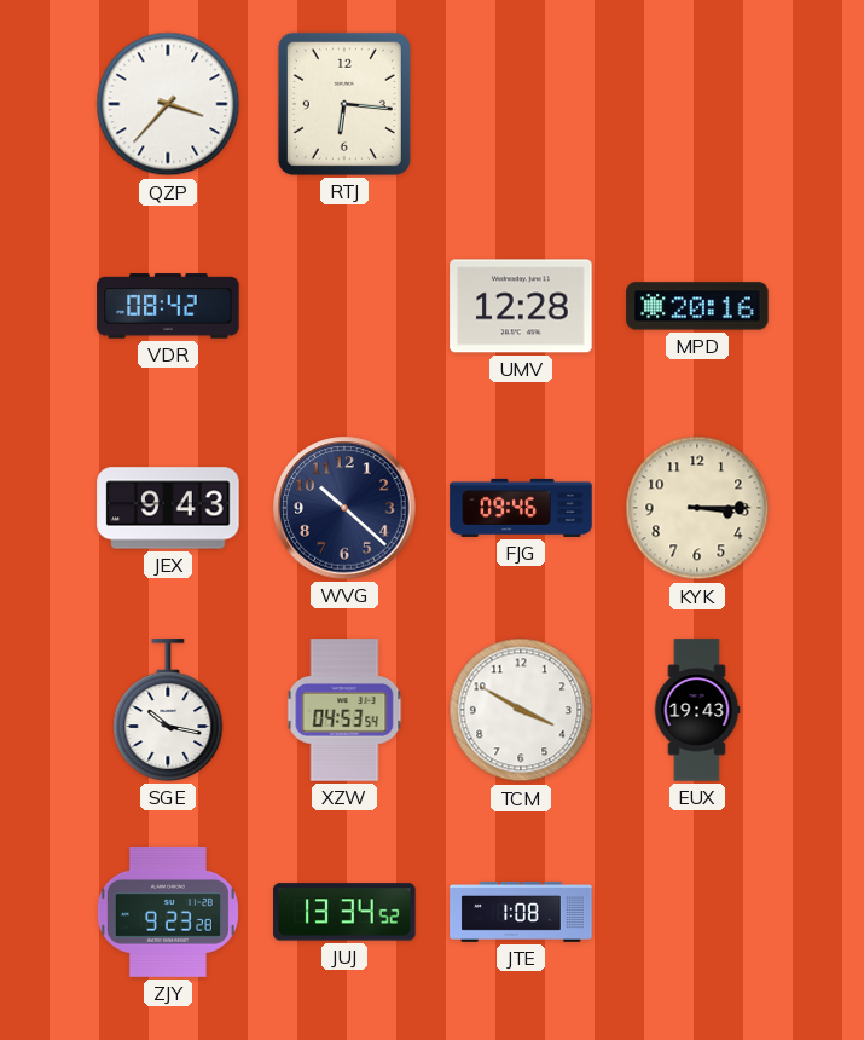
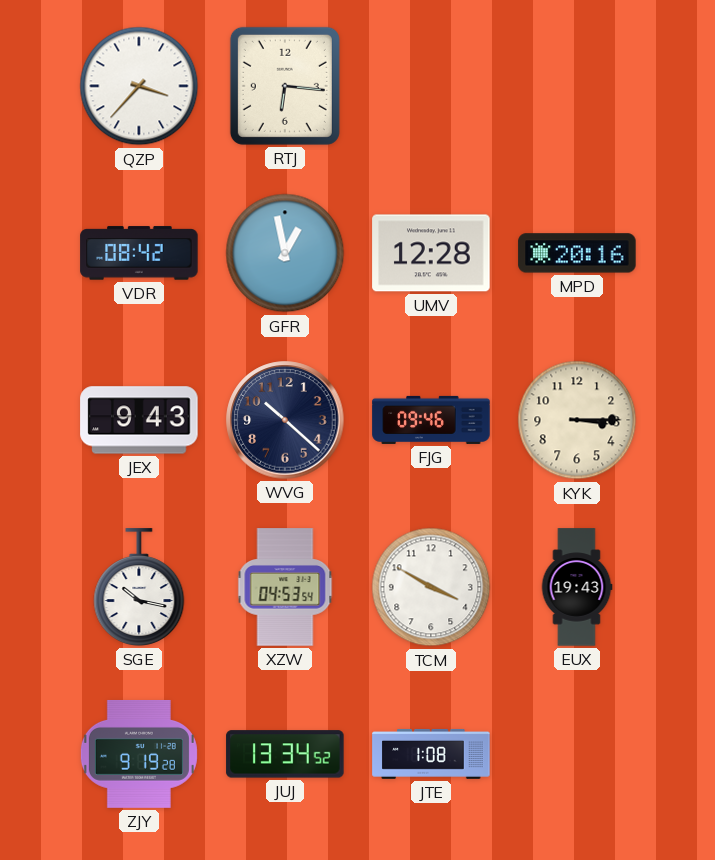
GFR: none -> 12:58
ZJY: 9:23 -> 9:19
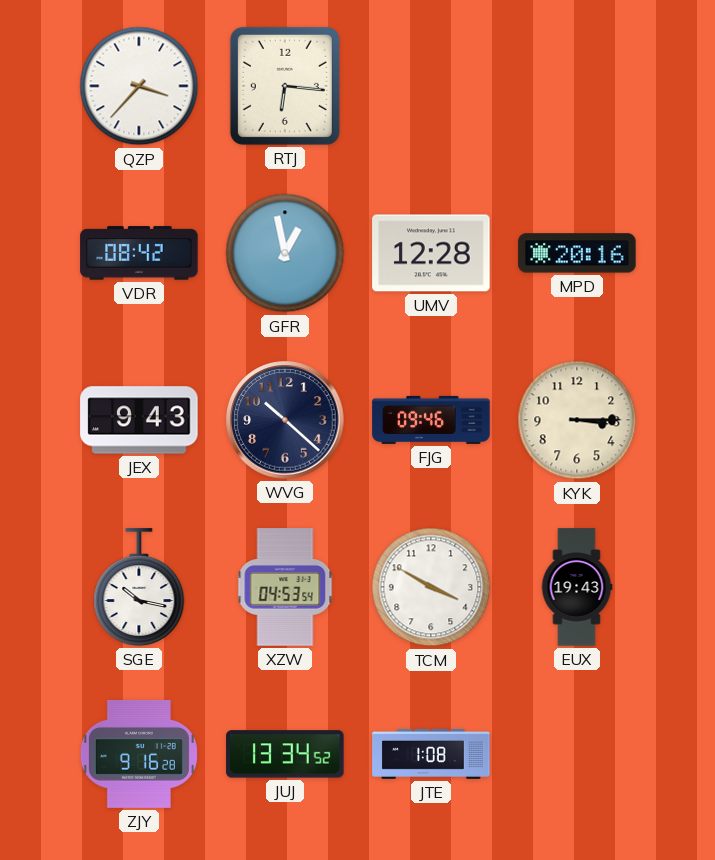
ZJY: 9:19 -> 9:16
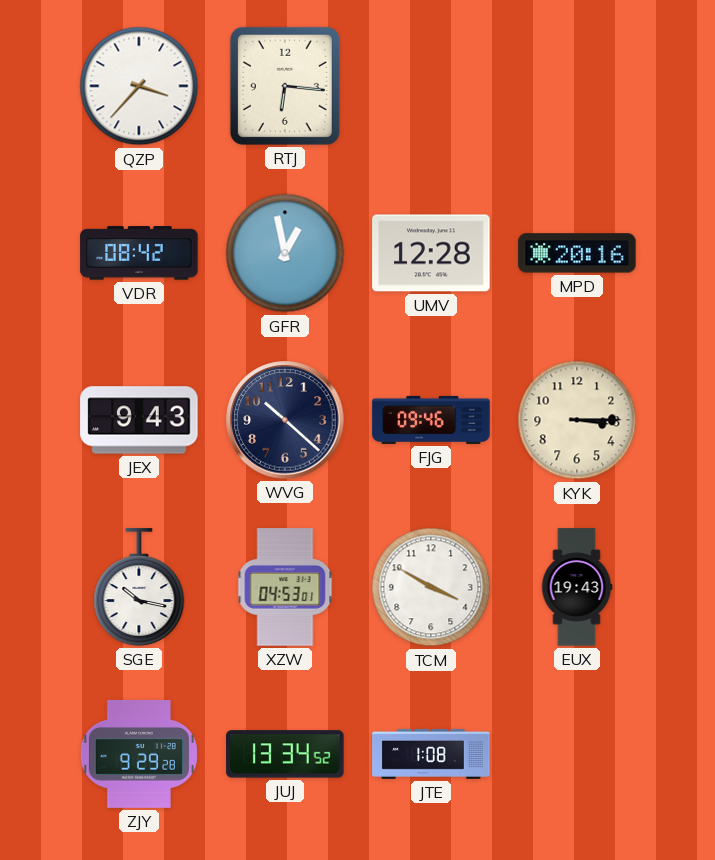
XZW: 04:53:54 -> 04:53:01
ZJY: 9:16 -> 9:29
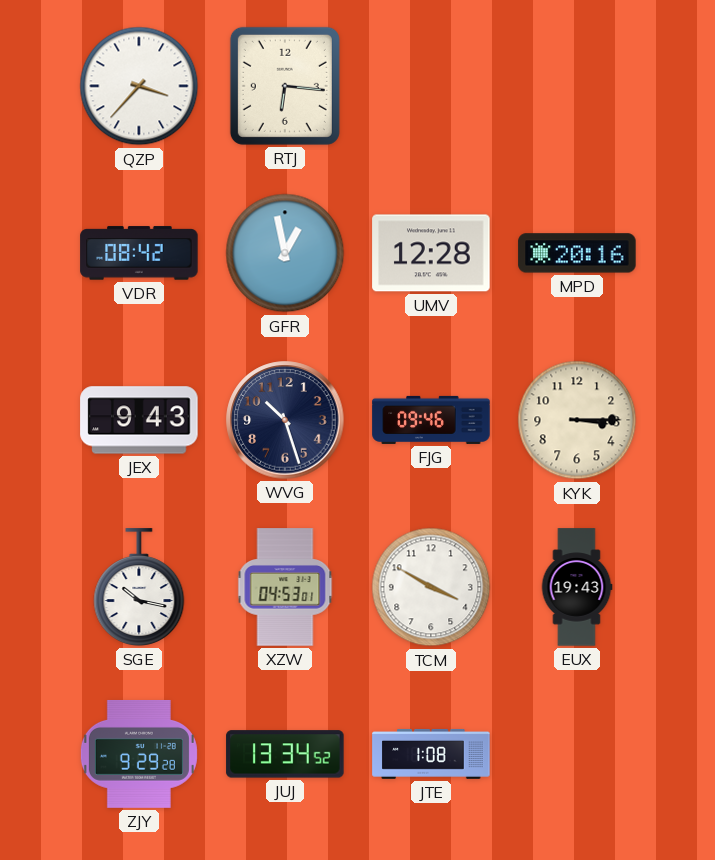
WVG: 10:22 -> 10:27
